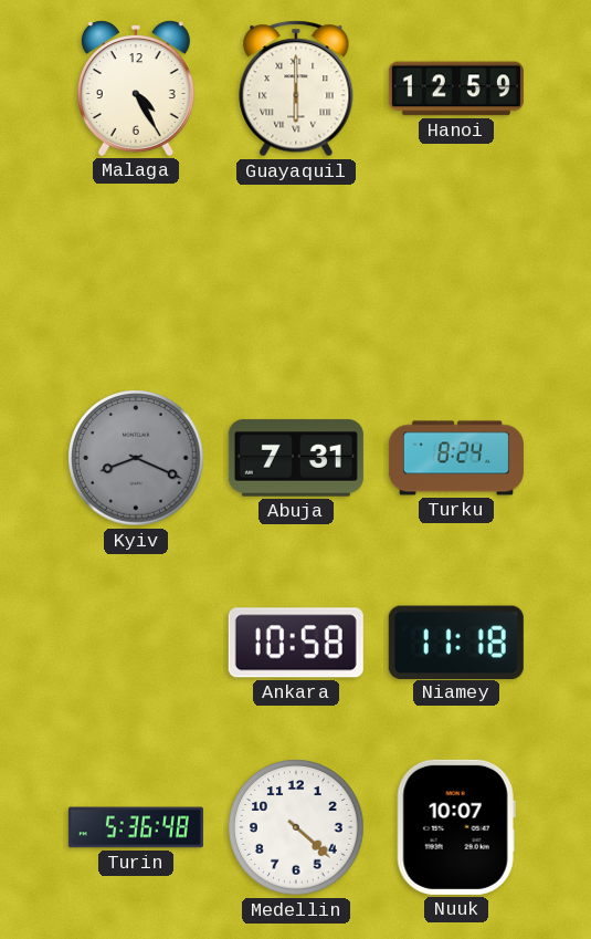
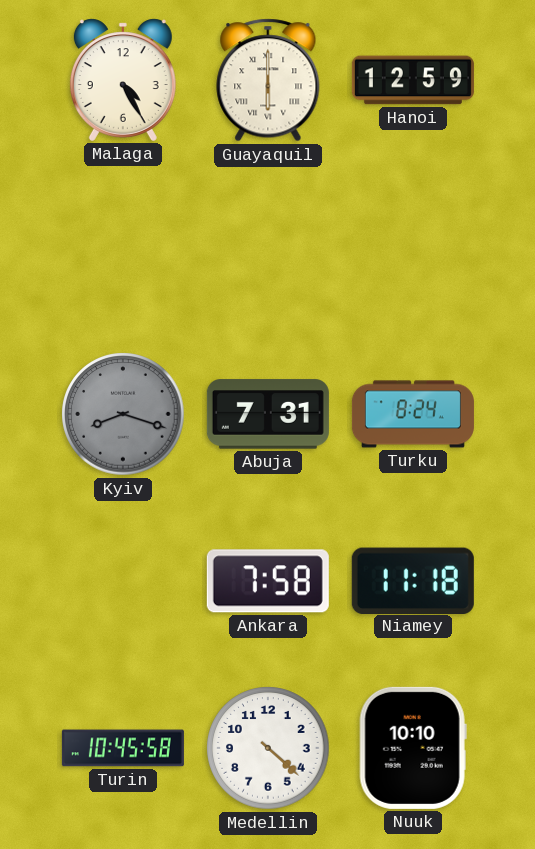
Kyiv: 8:19 -> 8:18
Ankara: 10:58 -> 7:58
Turin: 5:36 -> 10:45
Nuuk: 10:07 -> 10:10
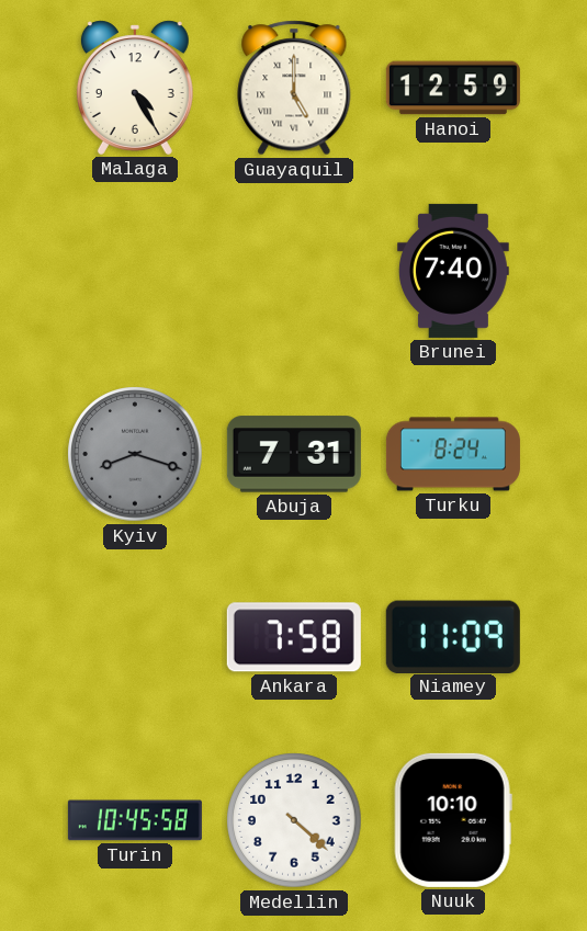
Guayaquil: 6:00 -> 5:00
Brunei: none -> 7:40
Niamey: 11:18 -> 11:09
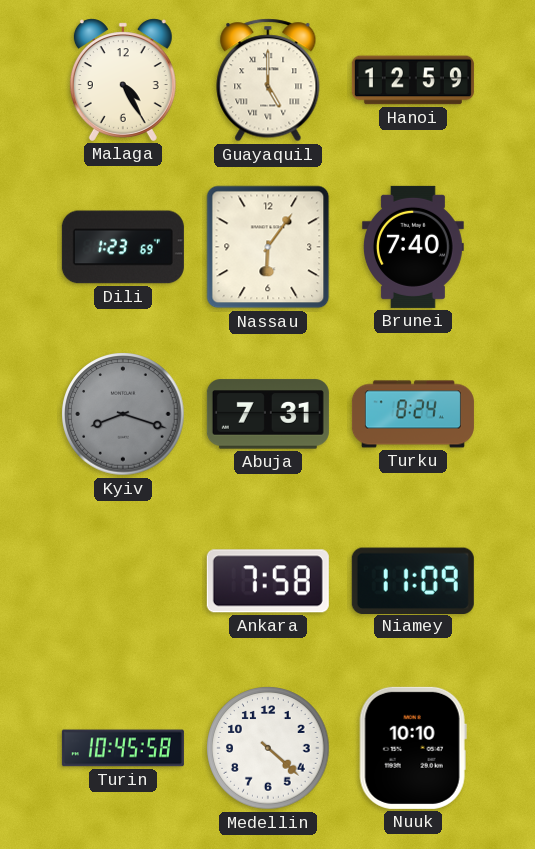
Dili: none -> 1:23
Nassau: none -> 6:06
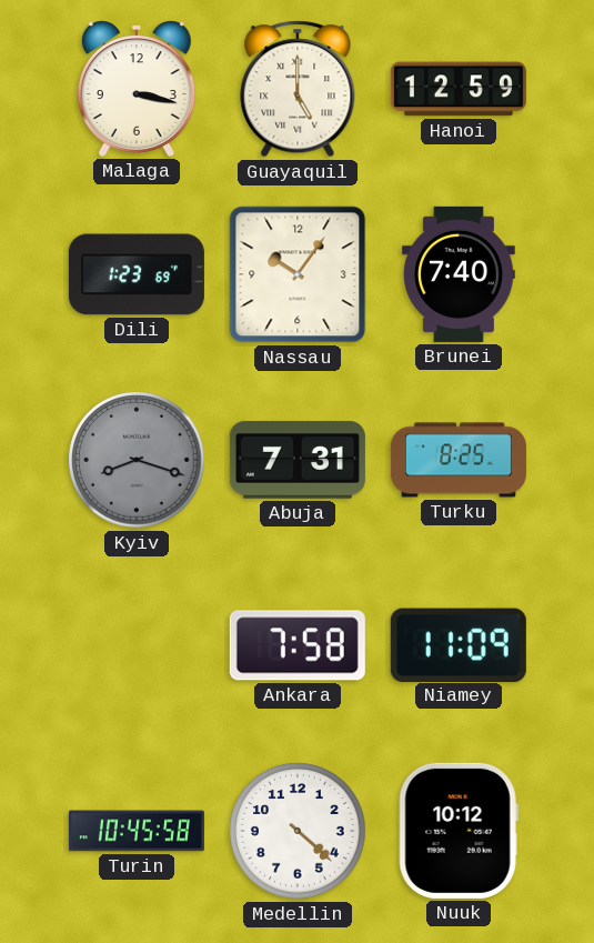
Malaga: 4:25 -> 3:17
Nassau: 6:06 -> 10:06
Turku: 8:24 -> 8:25
Nuuk: 10:10 -> 10:12
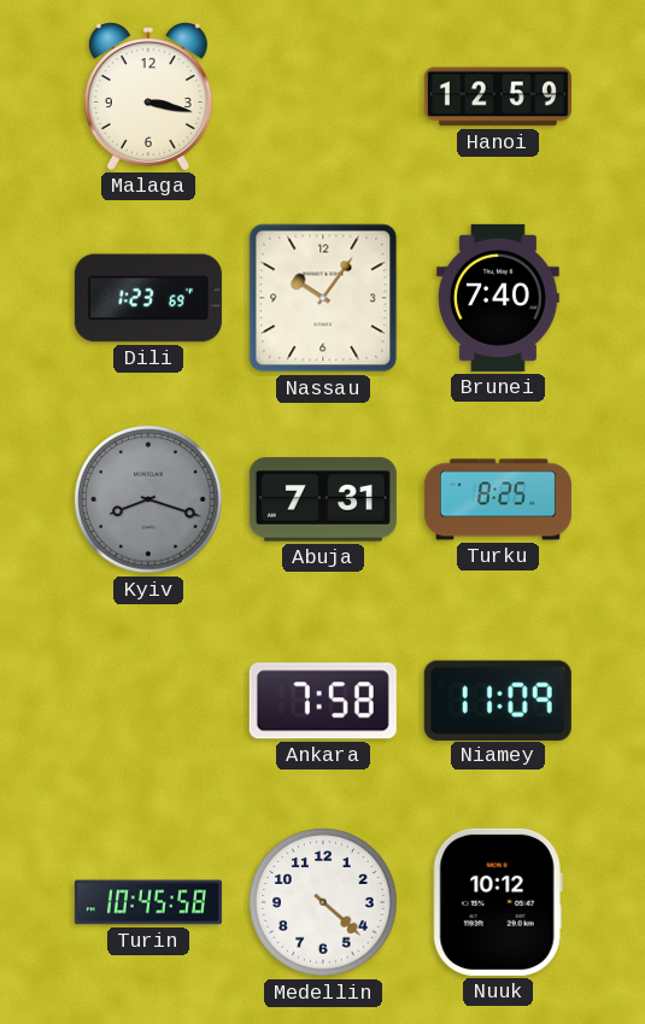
Guayaquil: 5:00 -> none
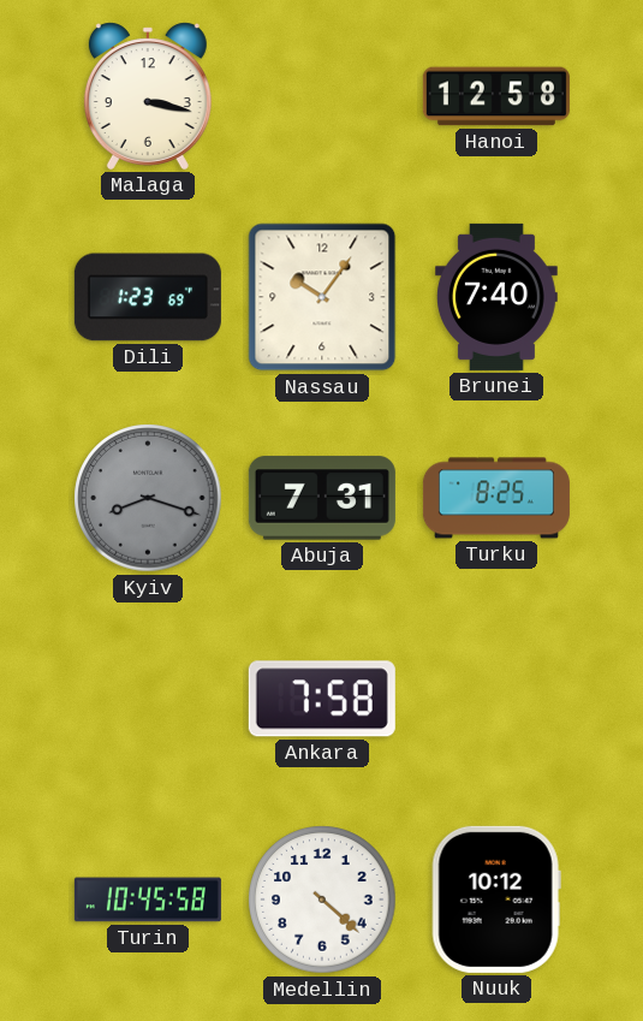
Hanoi: 12:59 -> 12:58
Niamey: 11:09 -> none
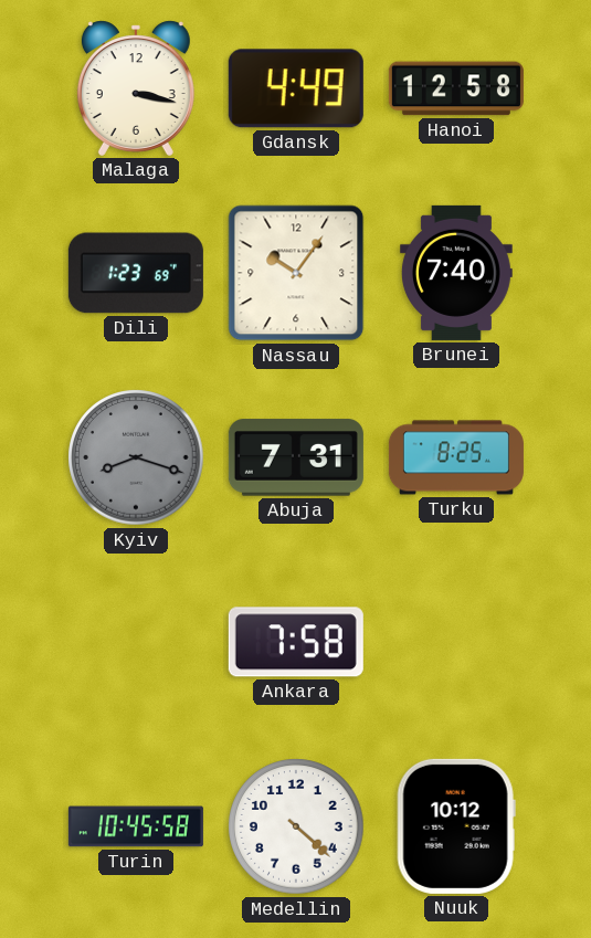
Gdansk: none -> 4:49
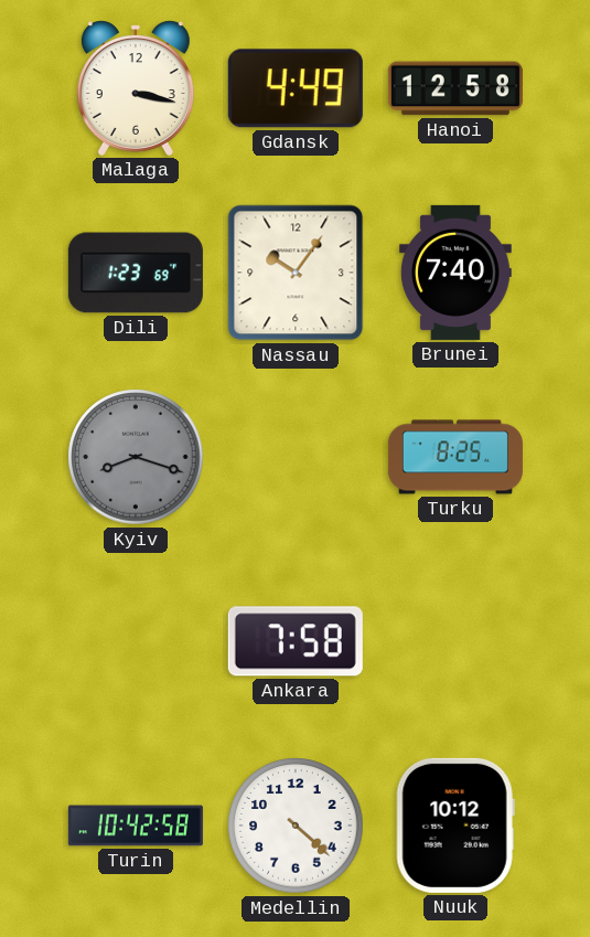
Abuja: 7:31 -> none
Turin: 10:45 -> 10:42
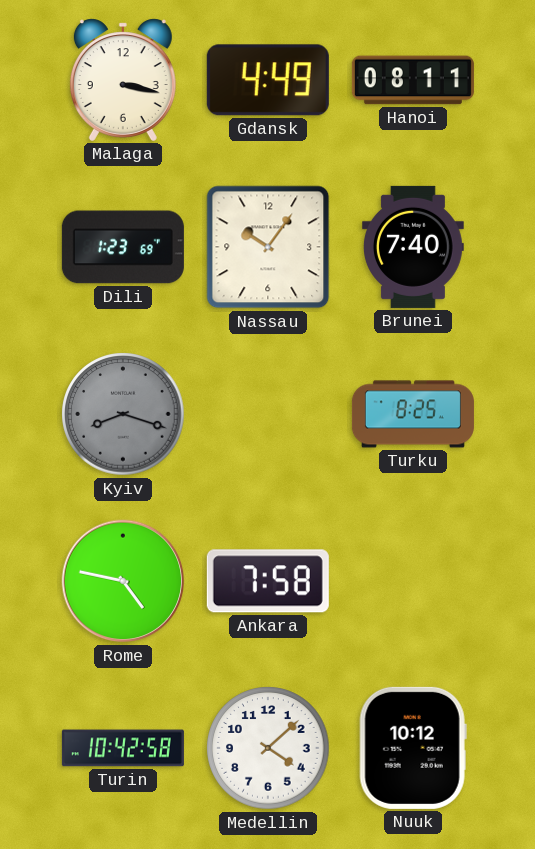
Hanoi: 12:58 -> 08:11
Rome: none -> 4:47
Medellin: 4:22 -> 4:08
